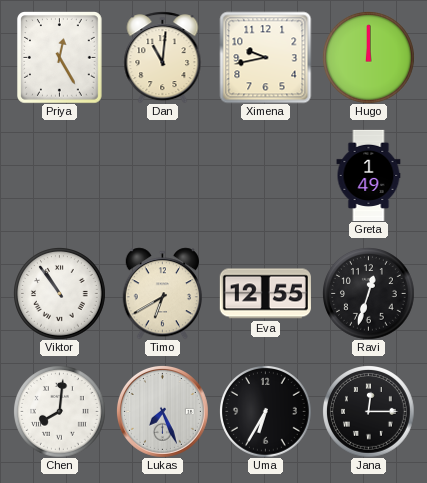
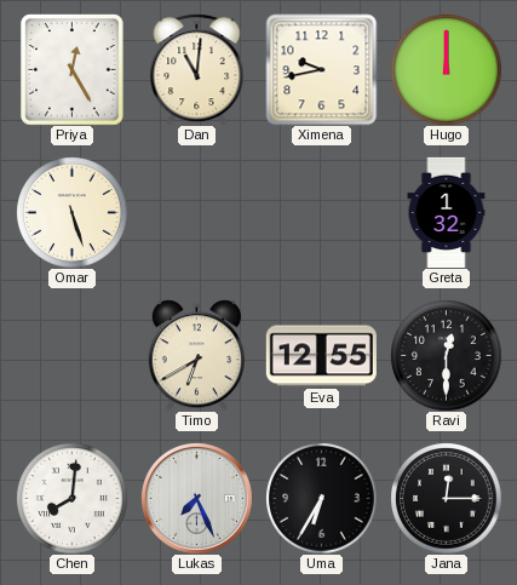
Omar: none -> 5:27
Greta: 1:49 -> 1:32
Viktor: 10:54 -> none
Ravi: 12:33 -> 12:30
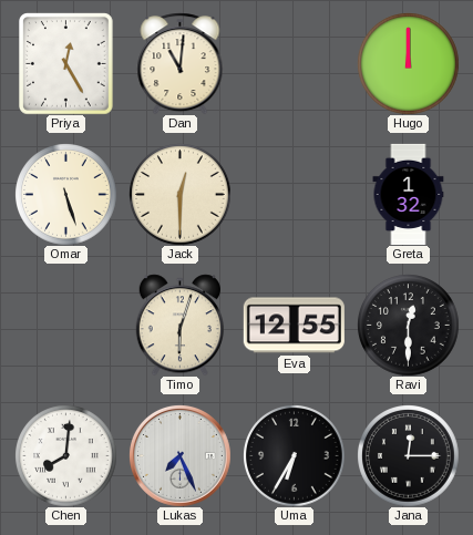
Ximena: 9:43 -> none
Jack: none -> 12:30
Timo: 6:40 -> 6:03
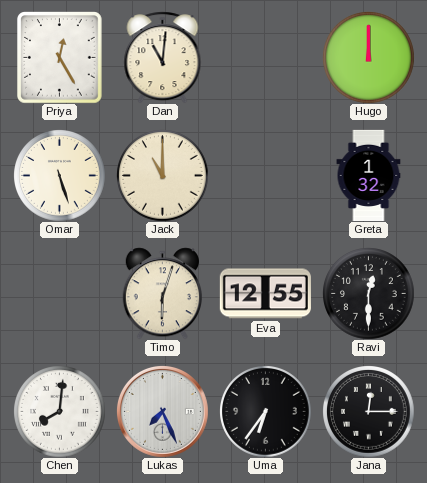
Jack: 12:30 -> 11:00
Uma: 6:35 -> 6:36
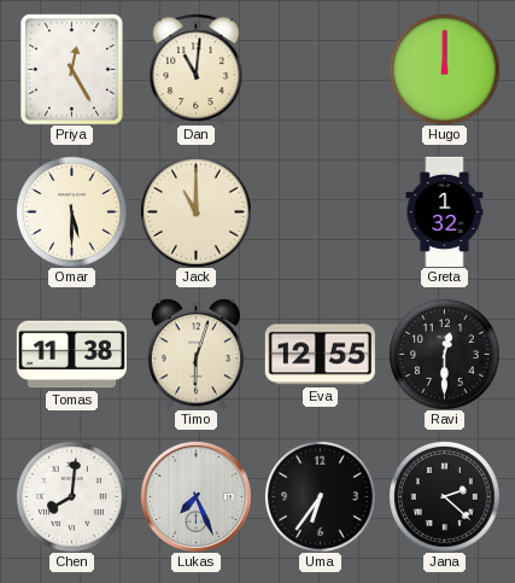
Omar: 5:27 -> 5:30
Tomas: none -> 11:38
Jana: 12:15 -> 2:22
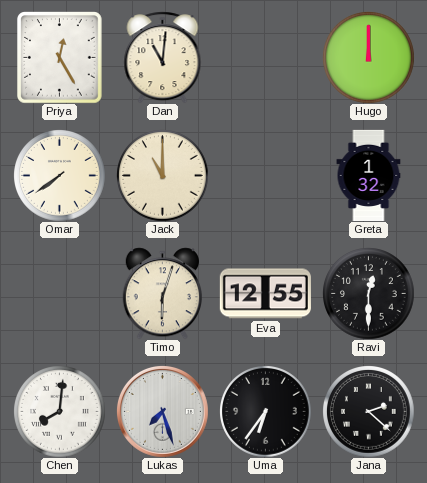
Omar: 5:30 -> 7:39
Tomas: 11:38 -> none
Lukas: 7:26 -> 7:27
